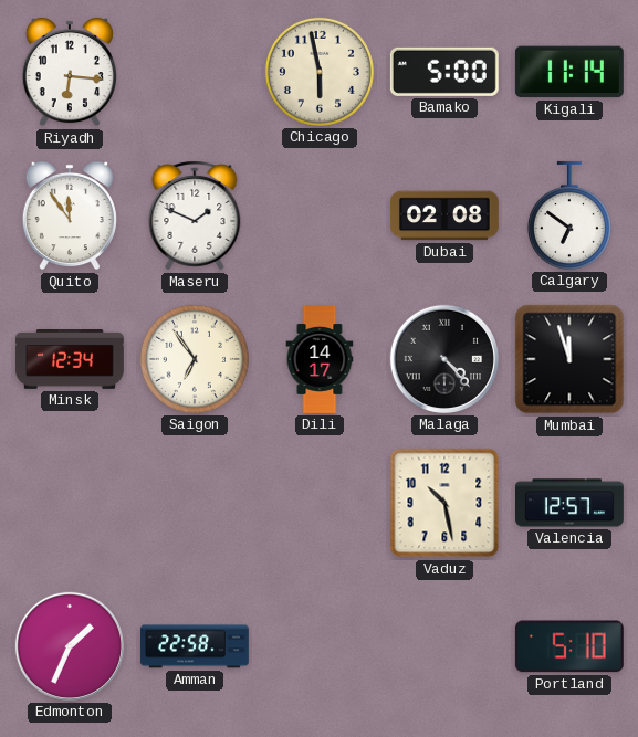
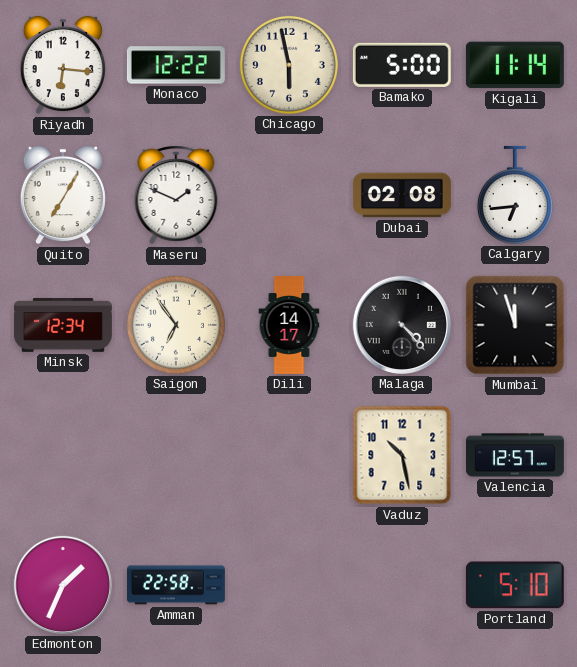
Monaco: none -> 12:22
Quito: 11:54 -> 7:05
Calgary: 6:51 -> 6:44
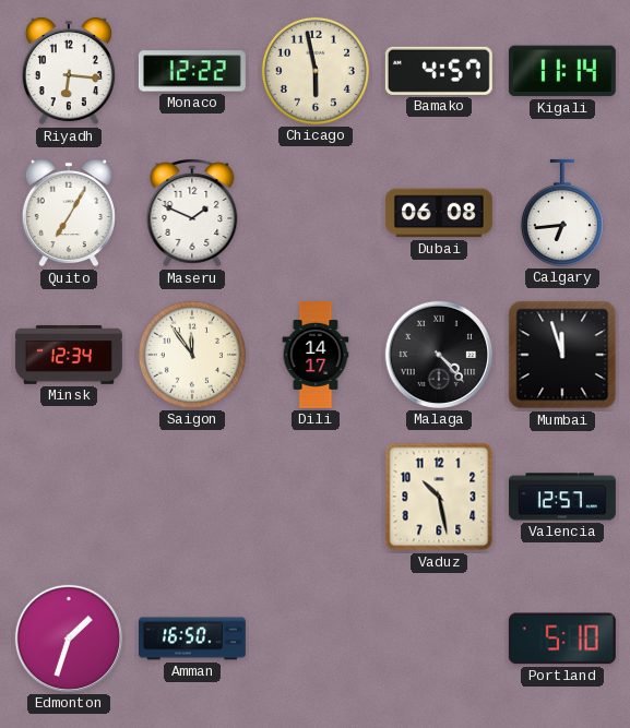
Bamako: 5:00 -> 4:57
Dubai: 02:08 -> 06:08
Saigon: 6:54 -> 11:54
Edmonton: 1:34 -> 1:33
Amman: 22:58 -> 16:50
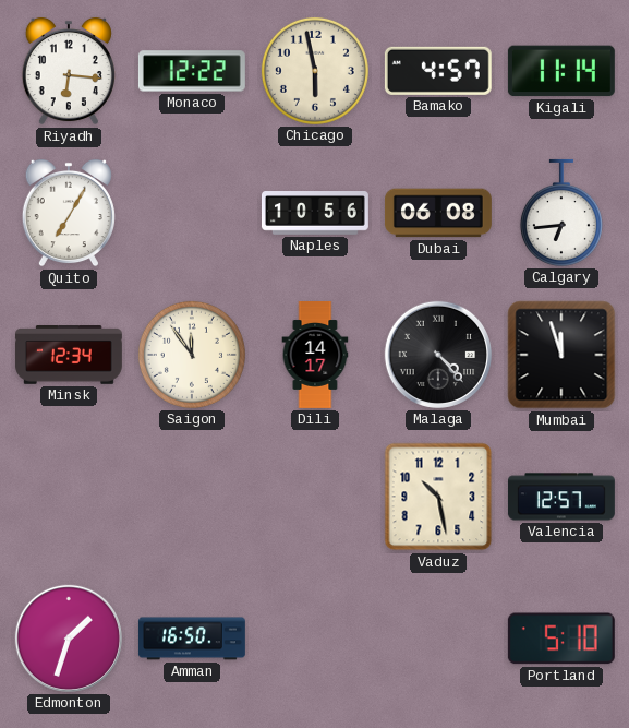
Maseru: 1:49 -> none
Naples: none -> 10:56
